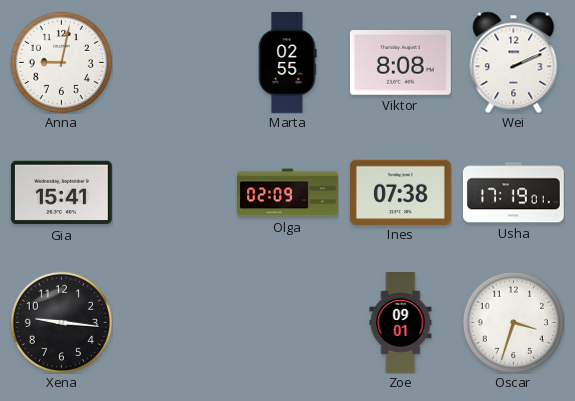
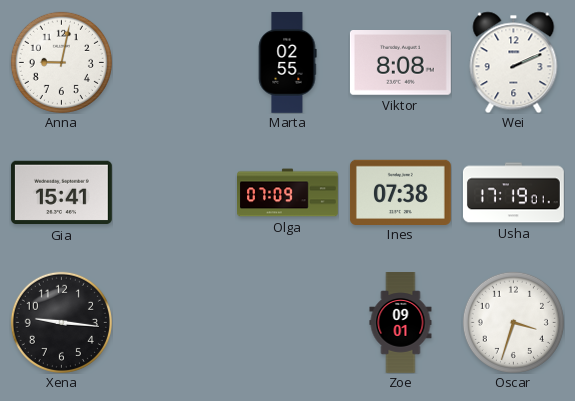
Olga: 02:09 -> 07:09
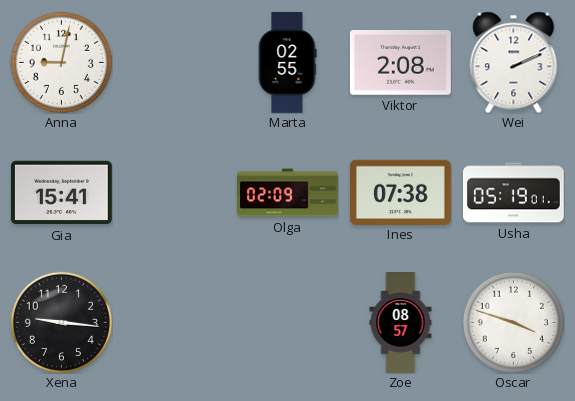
Viktor: 8:08 -> 2:08
Olga: 07:09 -> 02:09
Usha: 17:19 -> 05:19
Zoe: 09:01 -> 08:57
Oscar: 3:33 -> 3:48
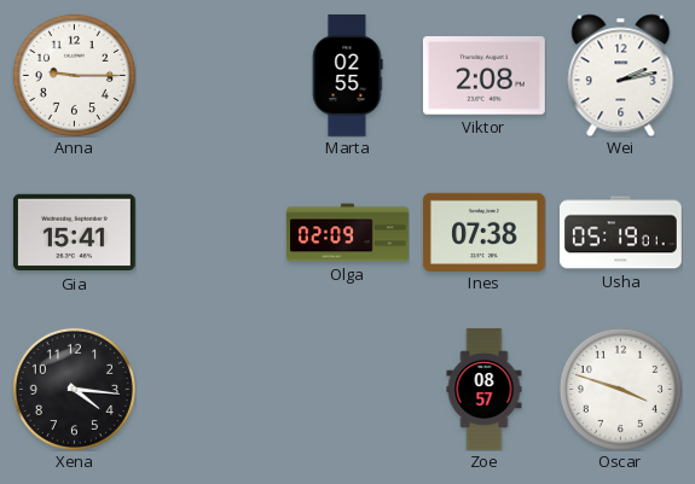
Anna: 9:02 -> 9:15
Wei: 2:11 -> 2:13
Xena: 9:16 -> 4:16
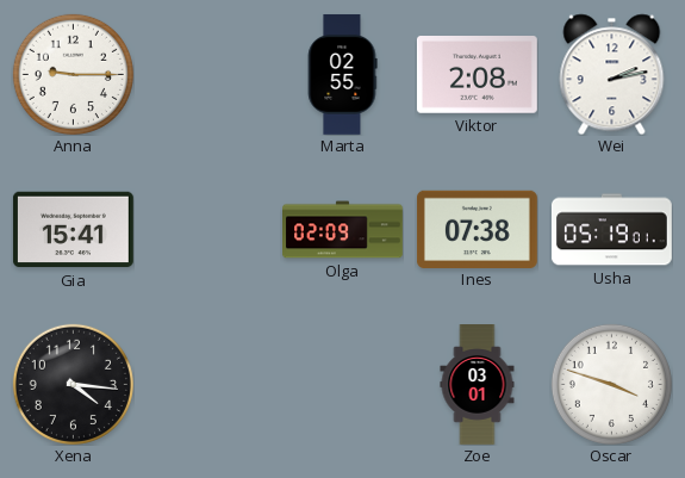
Zoe: 08:57 -> 03:01
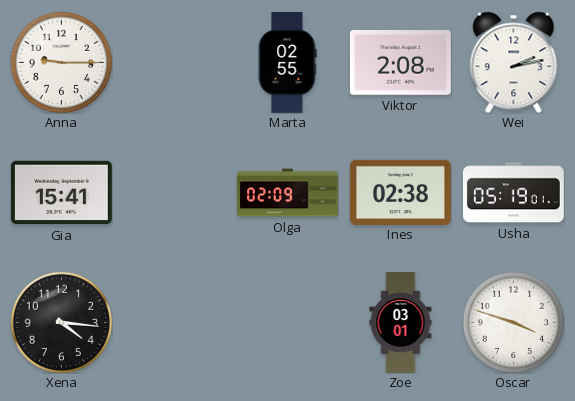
Ines: 07:38 -> 02:38
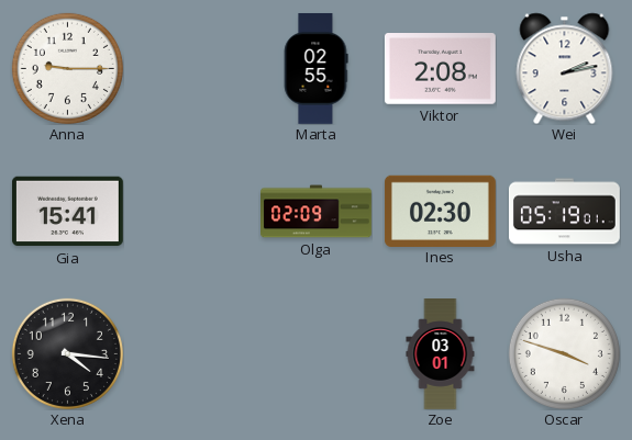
Ines: 02:38 -> 02:30
